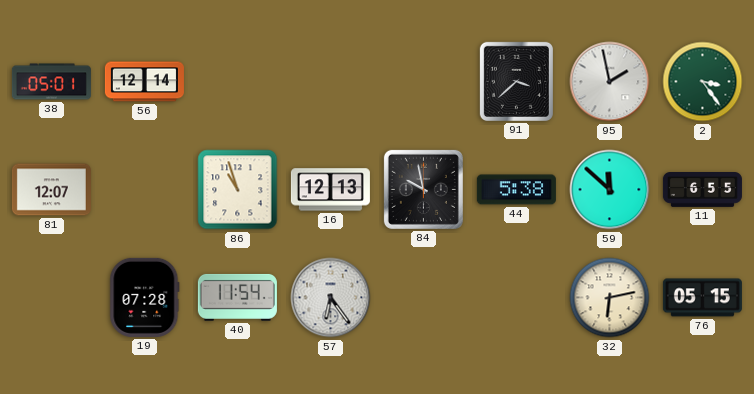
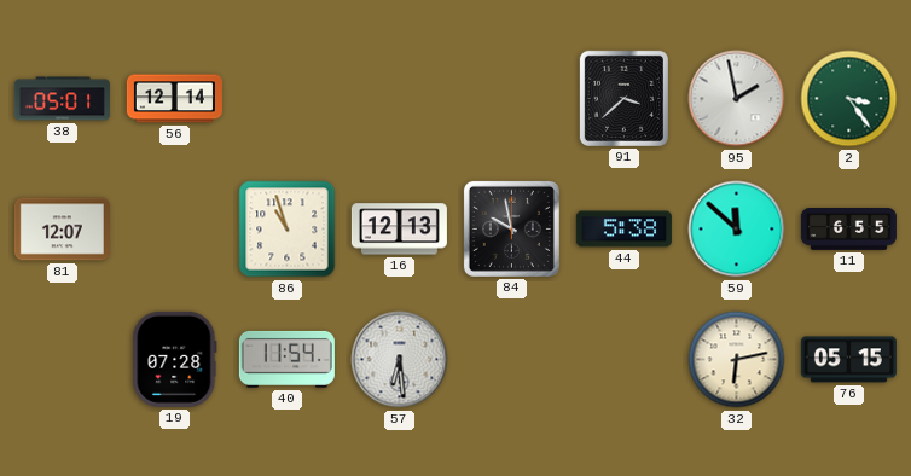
57: 6:24 -> 6:29
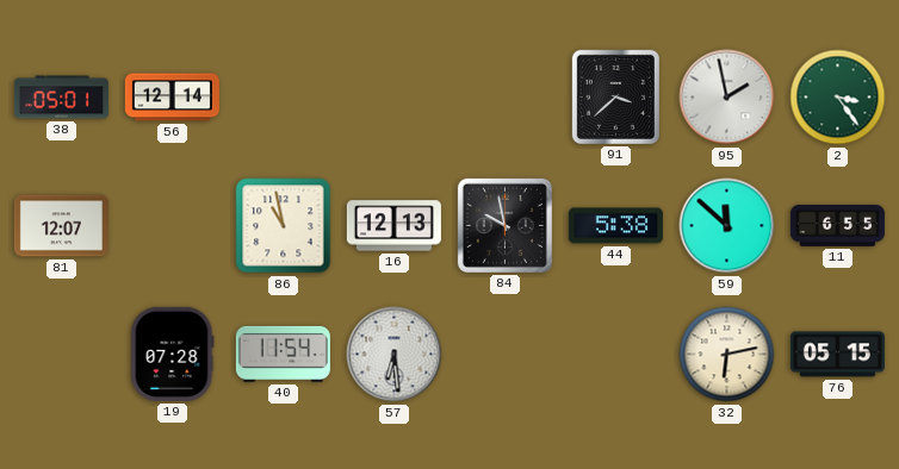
86: 10:57 -> 10:58
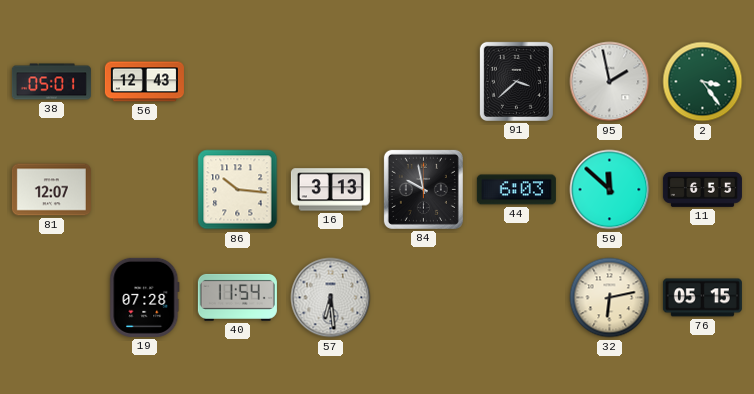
56: 12:14 -> 12:43
86: 10:58 -> 10:16
16: 12:13 -> 3:13
44: 5:38 -> 6:03
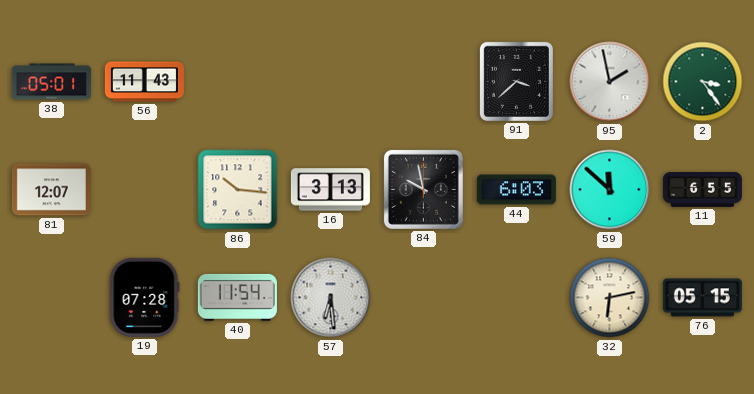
56: 12:43 -> 11:43
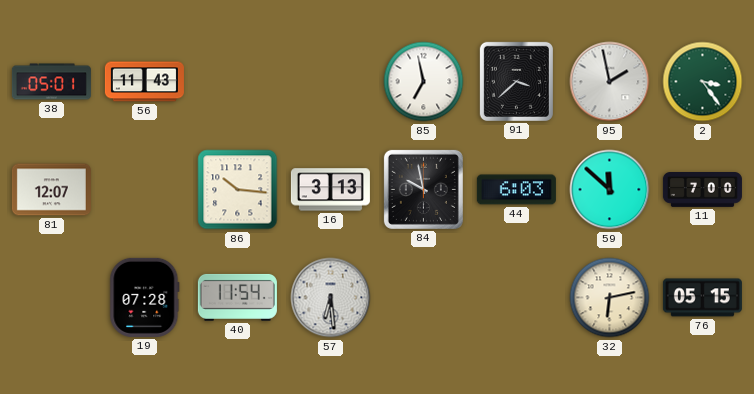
85: none -> 6:58
11: 6:55 -> 7:00
